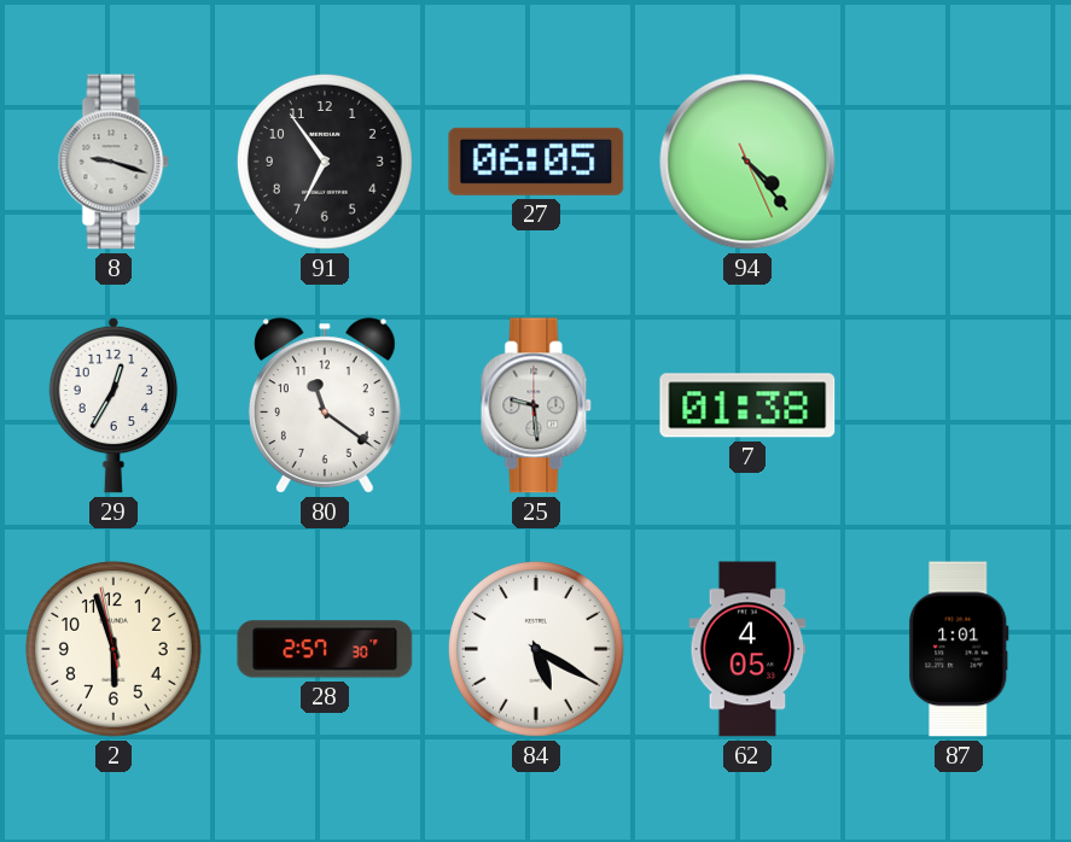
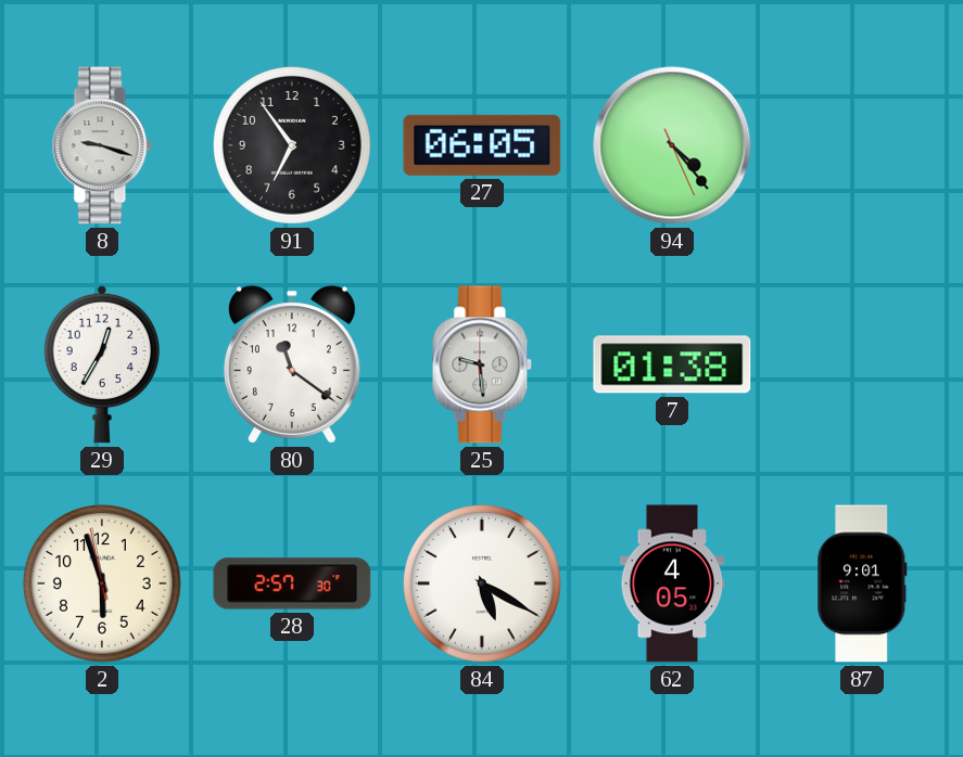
87: 1:01 -> 9:01
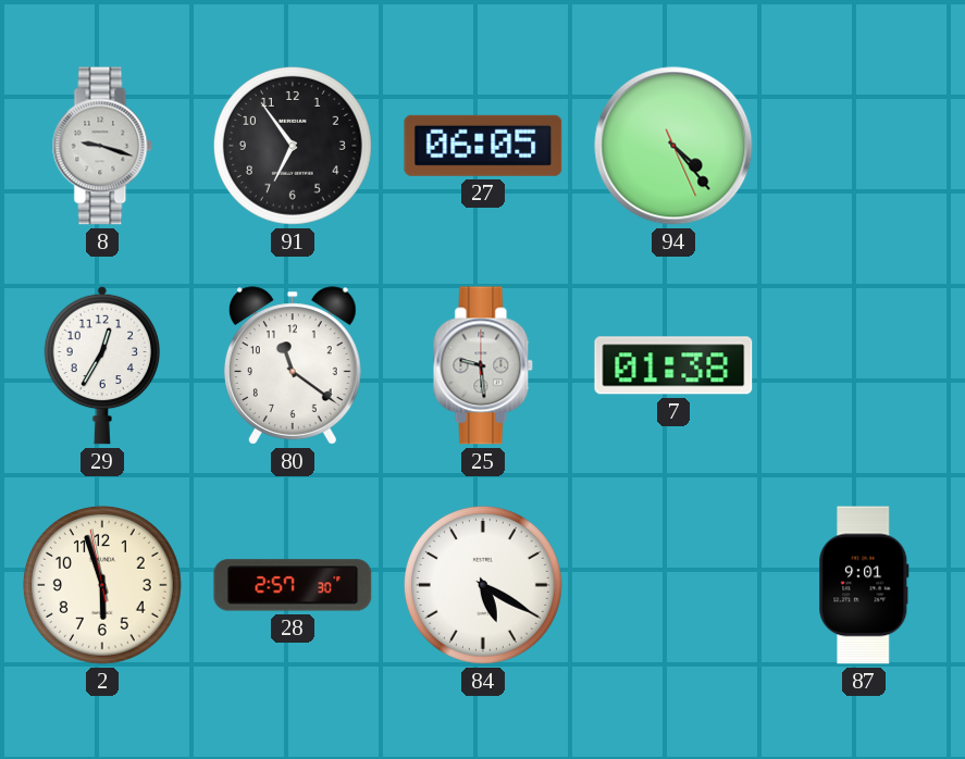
62: 4:05 -> none
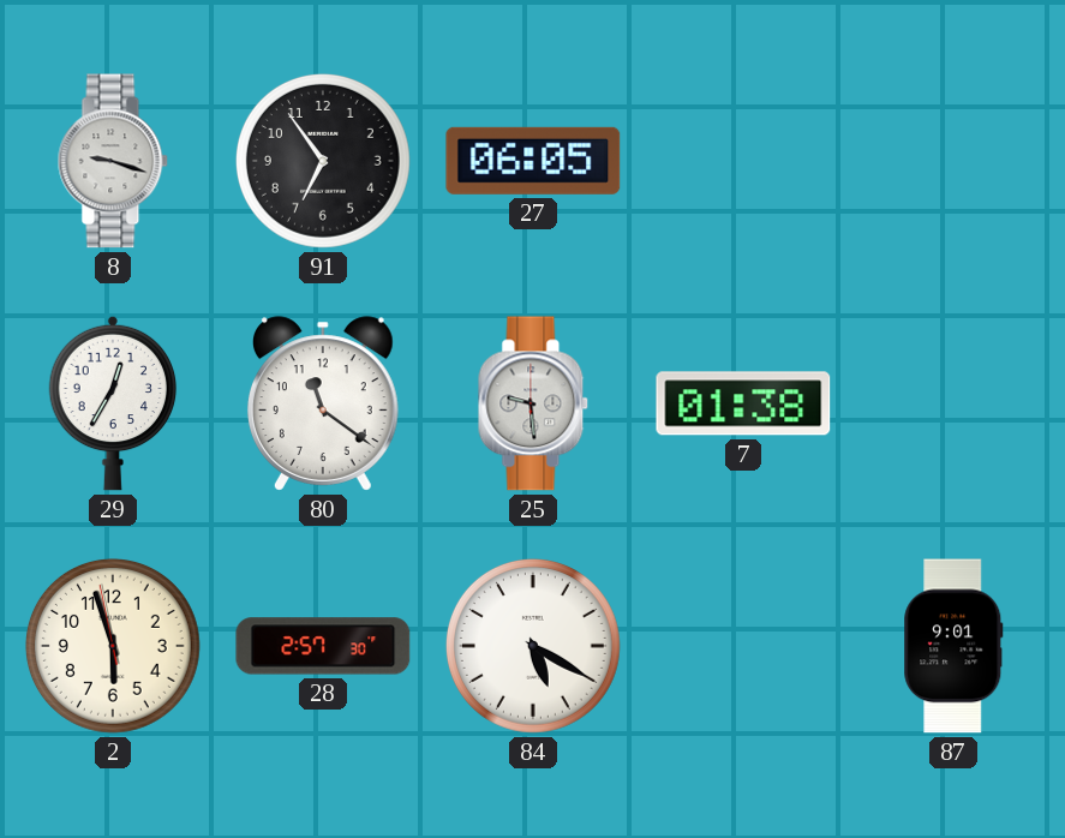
94: 4:23 -> none
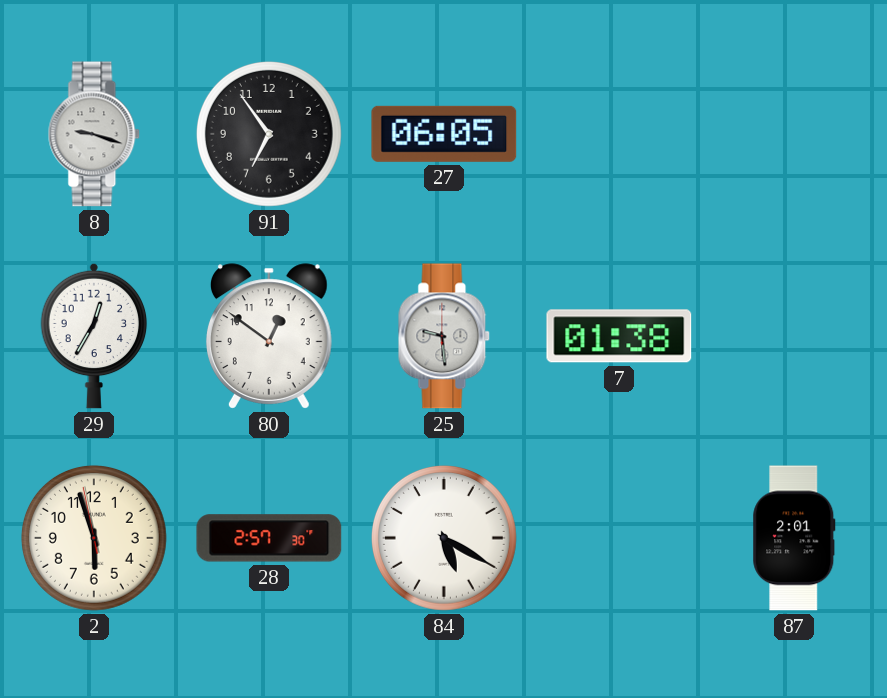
80: 11:21 -> 12:51
87: 9:01 -> 2:01
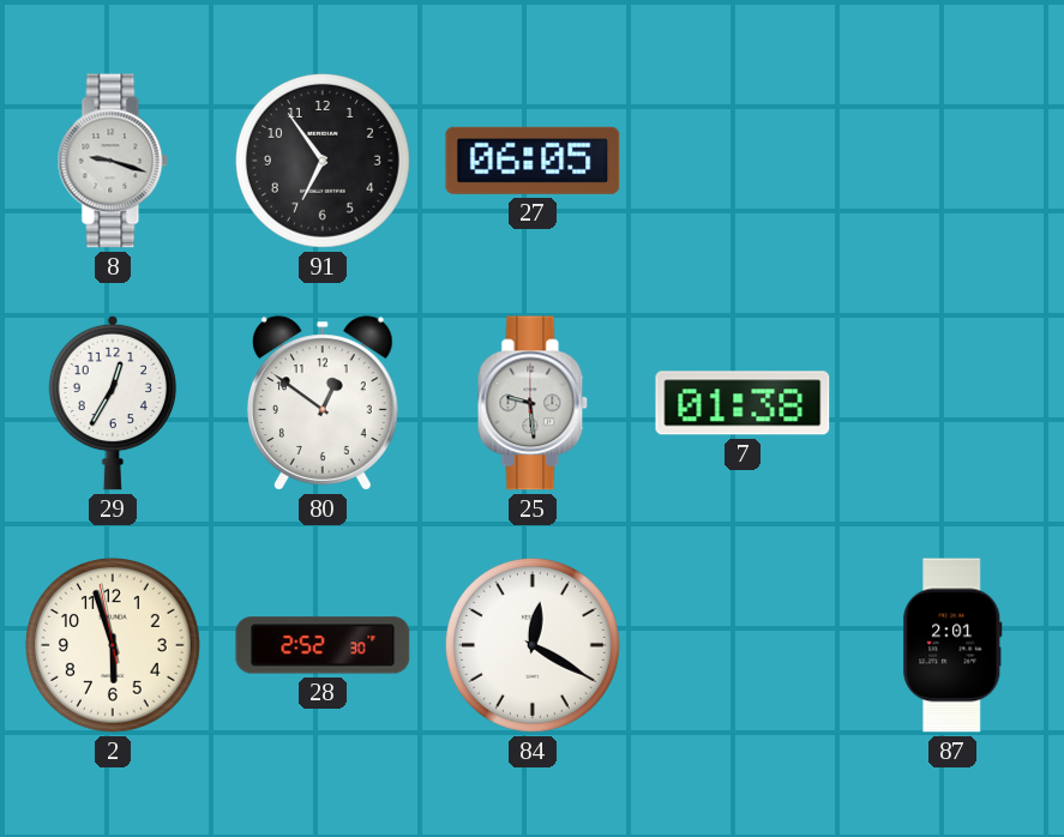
28: 2:57 -> 2:52
84: 5:20 -> 12:20
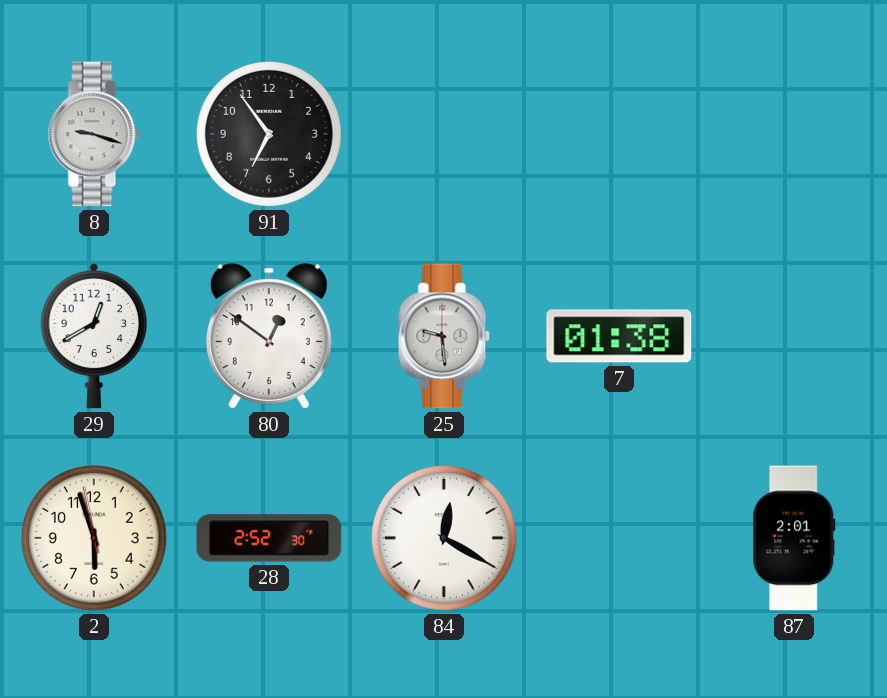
27: 06:05 -> none
29: 12:35 -> 12:40
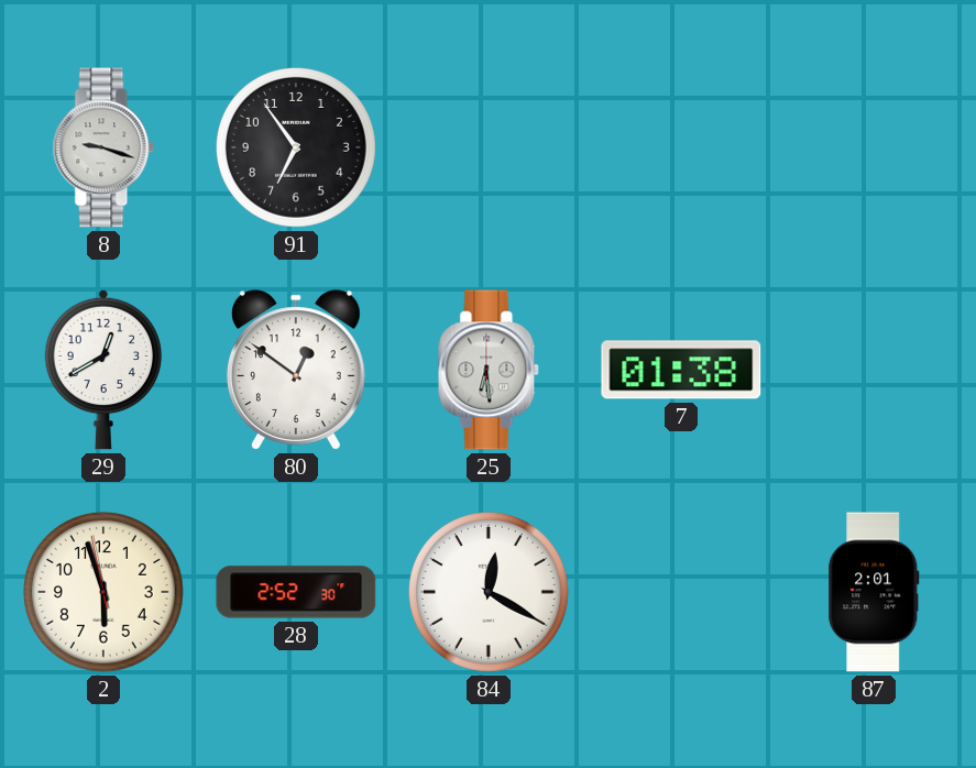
25: 9:29 -> 6:29
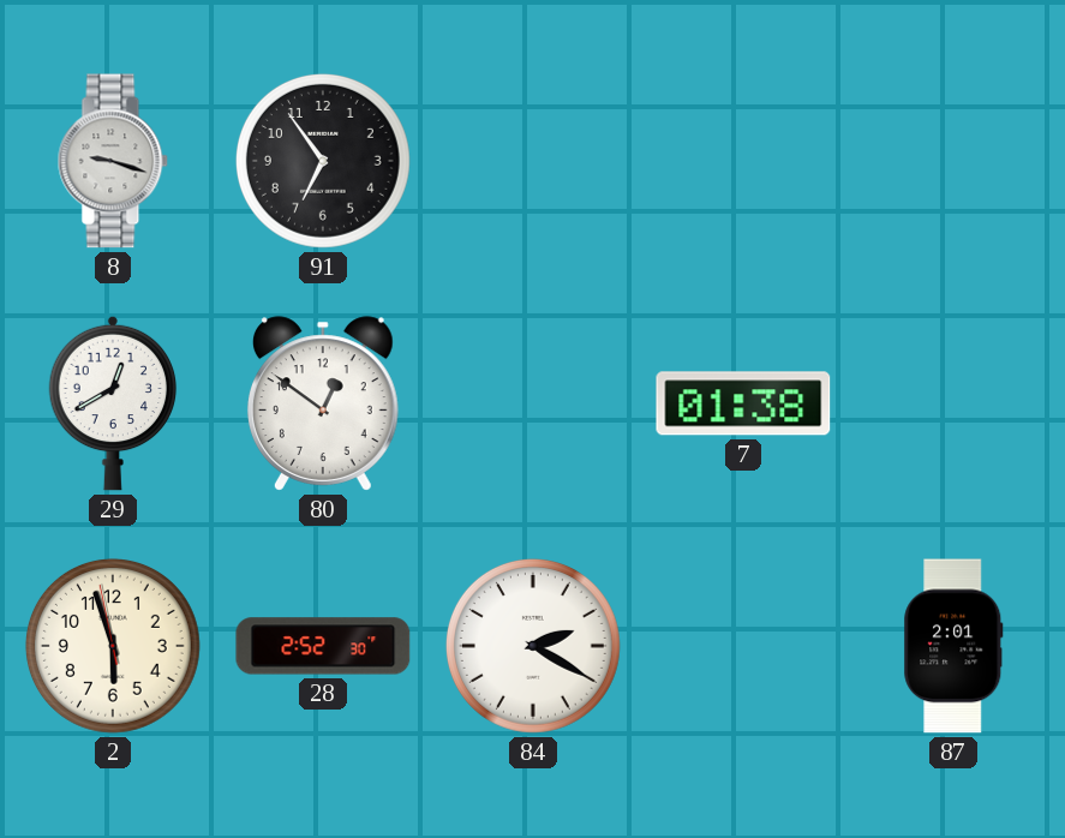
25: 6:29 -> none
84: 12:20 -> 2:20
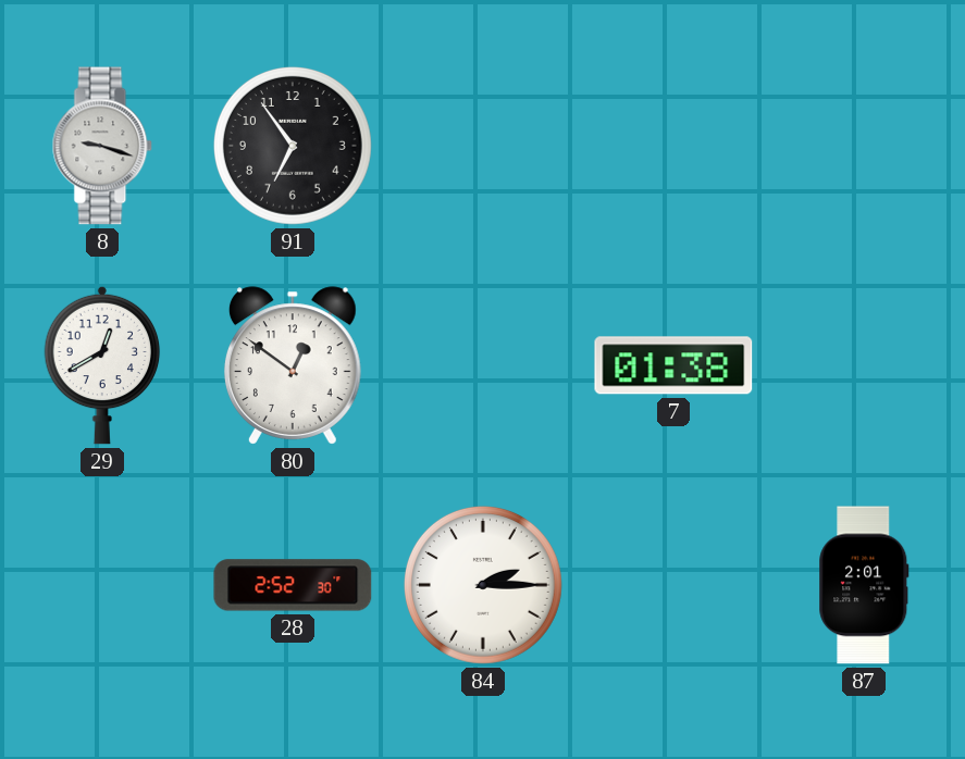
2: 5:56 -> none
84: 2:20 -> 2:15
